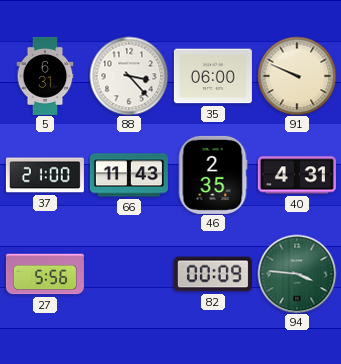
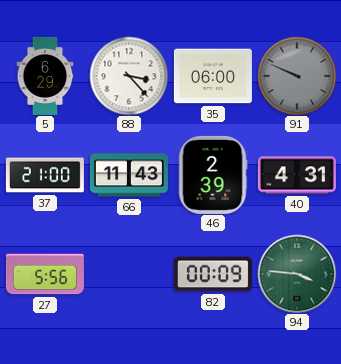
5: 6:31 -> 6:29
91 dial: cream -> grey
46: 2:35 -> 2:39
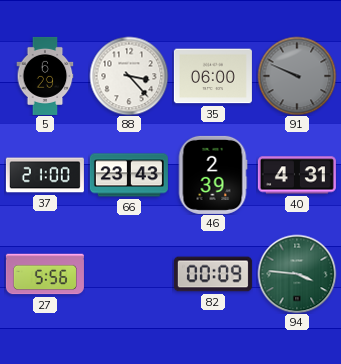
66: 11:43 -> 23:43
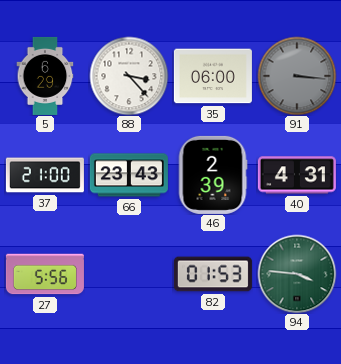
91: 9:49 -> 3:16
82: 00:09 -> 01:53
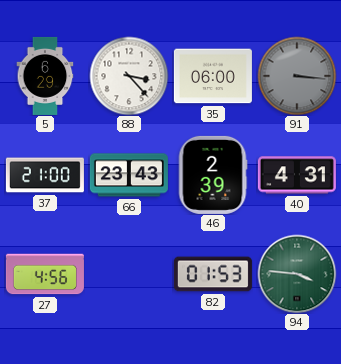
27: 5:56 -> 4:56
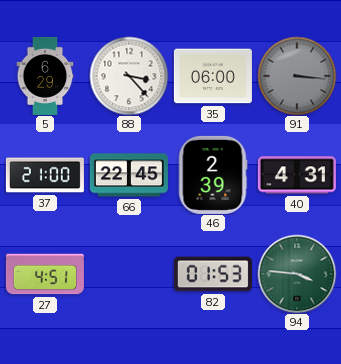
66: 23:43 -> 22:45
27: 4:56 -> 4:51
